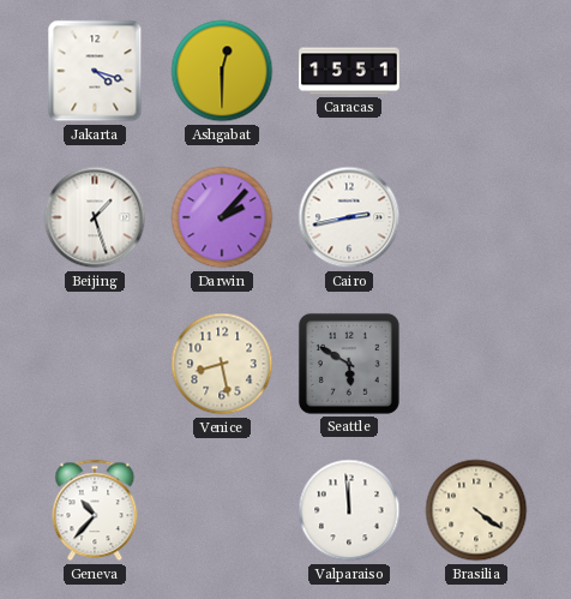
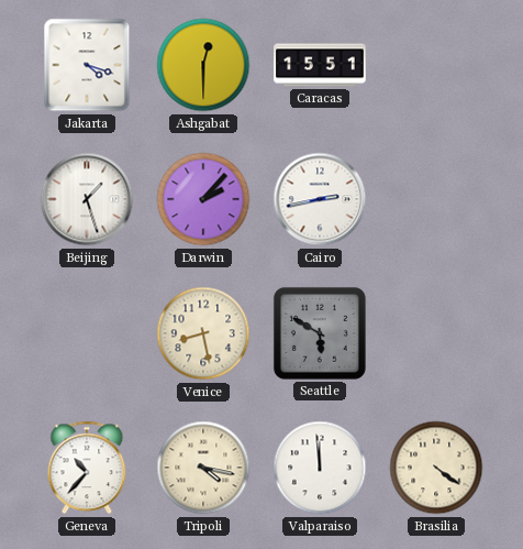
Tripoli: none -> 4:17
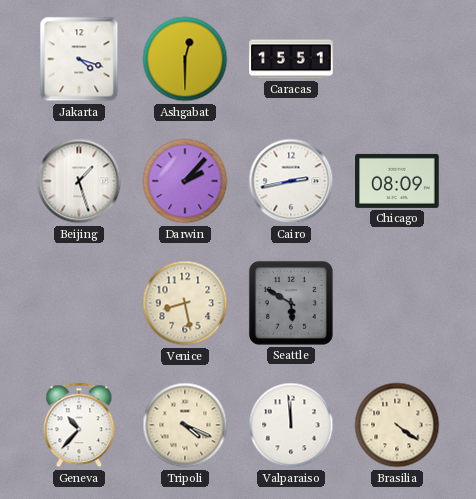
Chicago: none -> 08:09
Tripoli: 4:17 -> 4:19
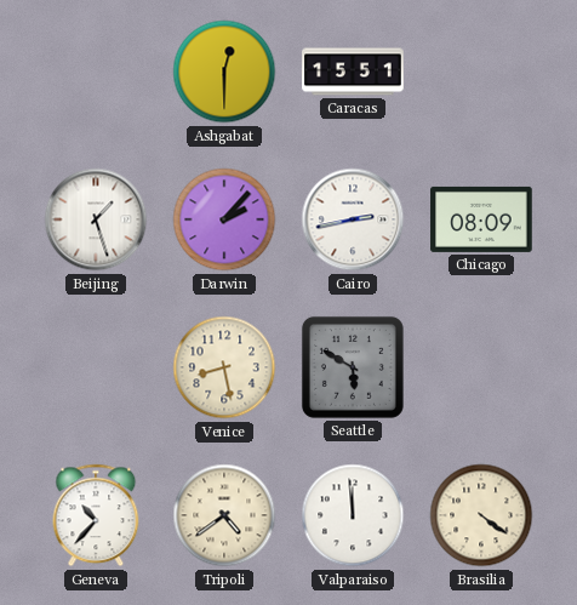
Jakarta: 4:18 -> none
Tripoli: 4:19 -> 4:39
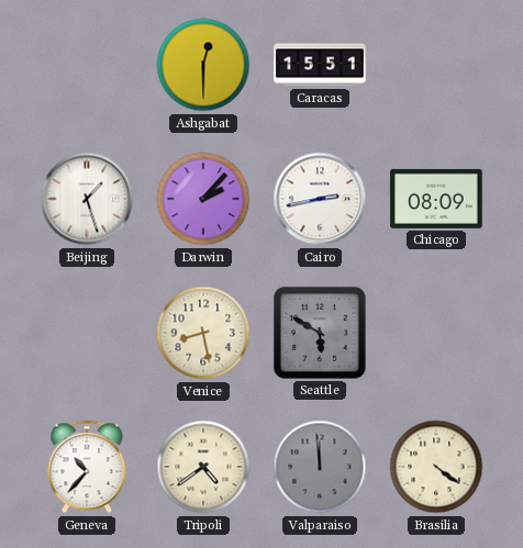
Valparaiso dial: white -> grey
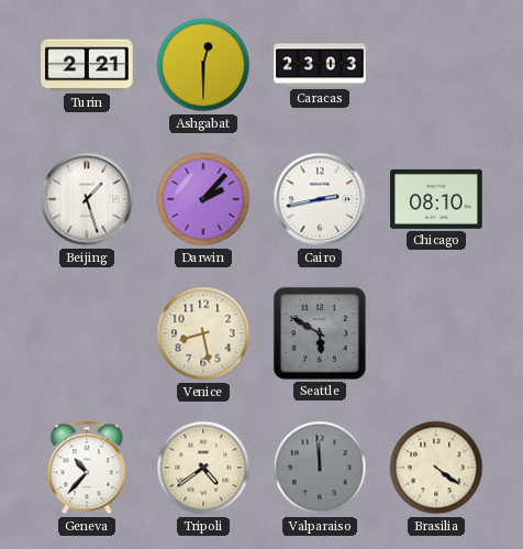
Turin: none -> 2:21
Caracas: 15:51 -> 23:03
Chicago: 08:09 -> 08:10
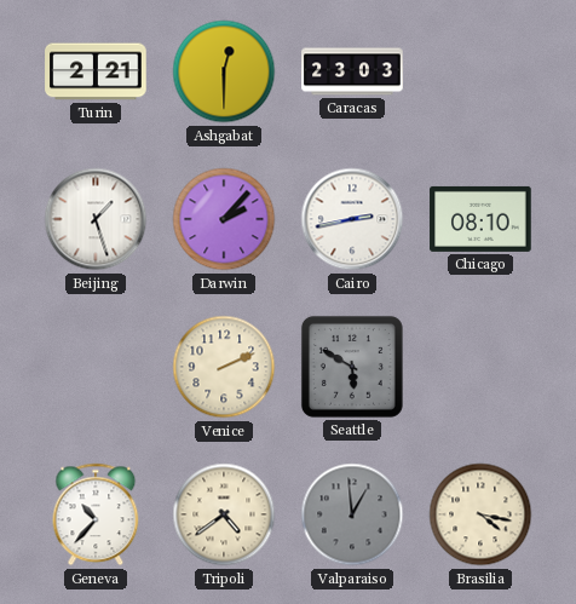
Venice: 8:28 -> 2:11
Valparaiso: 11:59 -> 12:59
Brasilia: 4:21 -> 4:17
